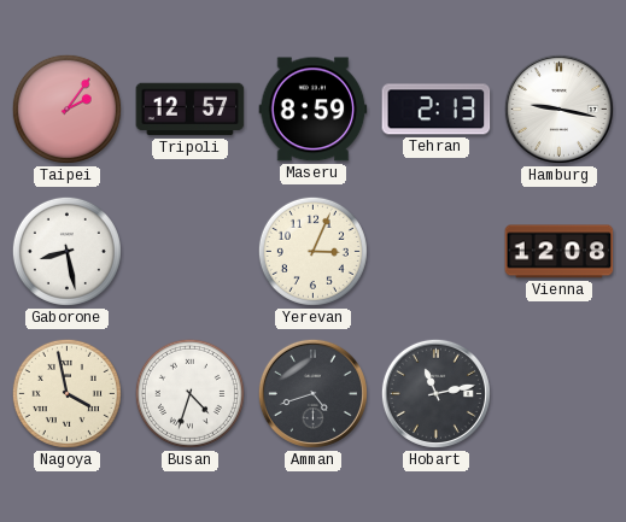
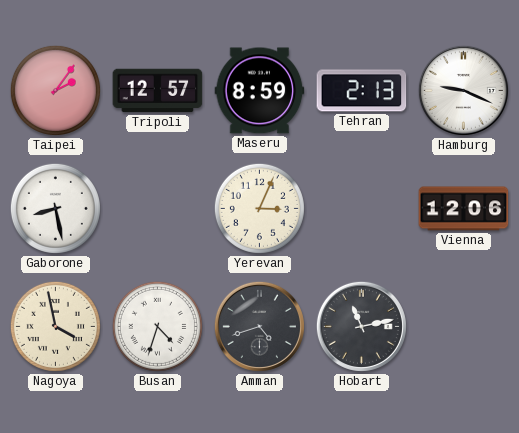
Hamburg: 9:17 -> 9:19
Vienna: 12:08 -> 12:06
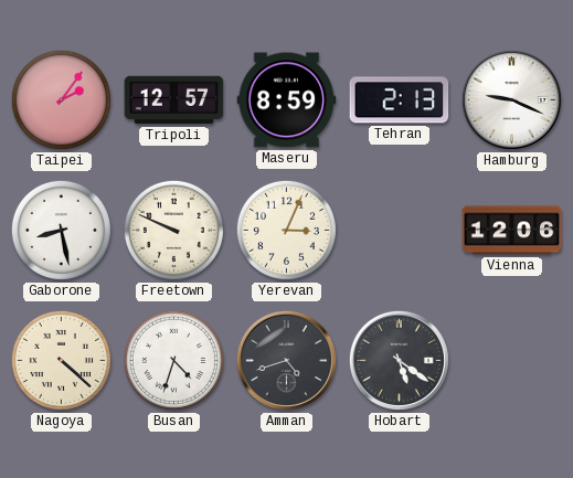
Freetown: none -> 9:49
Nagoya: 3:58 -> 4:22
Hobart: 11:13 -> 5:21
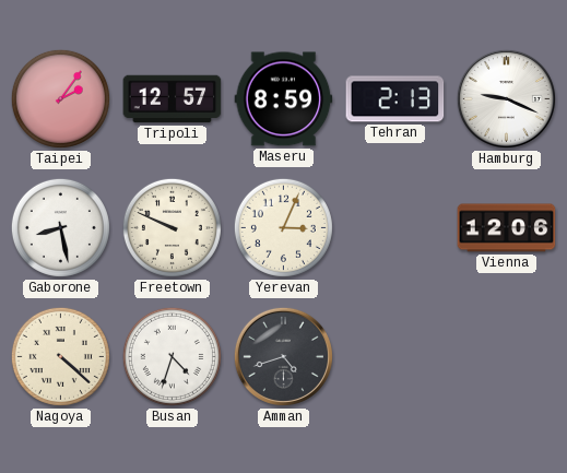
Hobart: 5:21 -> none
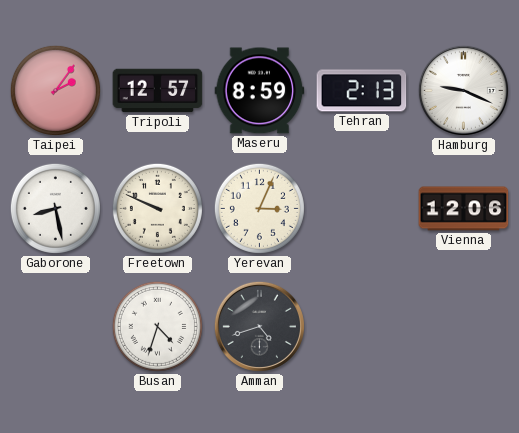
Nagoya: 4:22 -> none
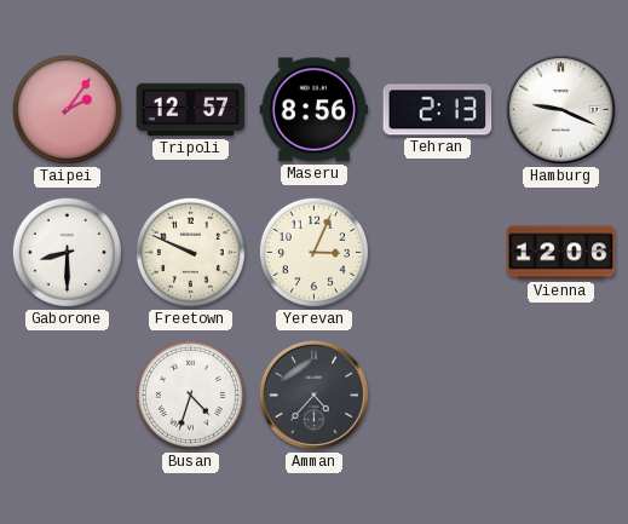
Maseru: 8:59 -> 8:56
Gaborone: 8:28 -> 8:30
Amman: 4:42 -> 4:37
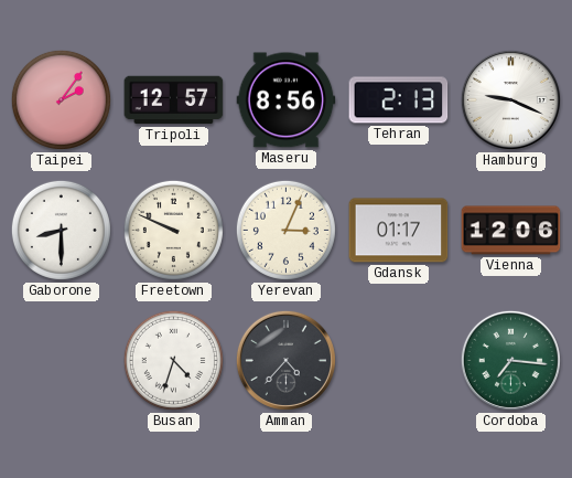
Gdansk: none -> 01:17
Cordoba: none -> 7:16
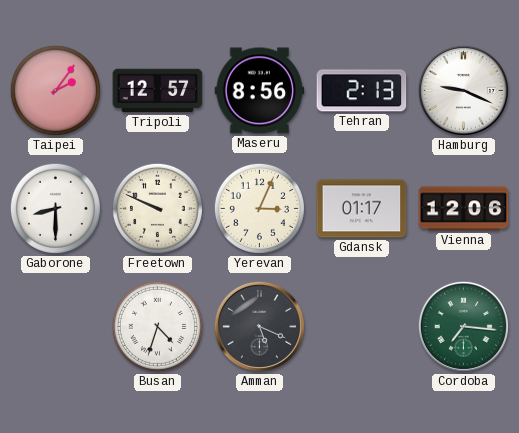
Amman: 4:37 -> 5:19
